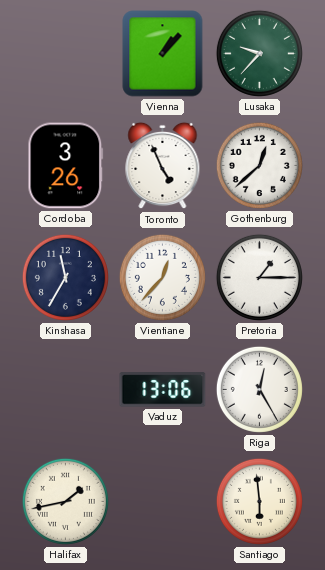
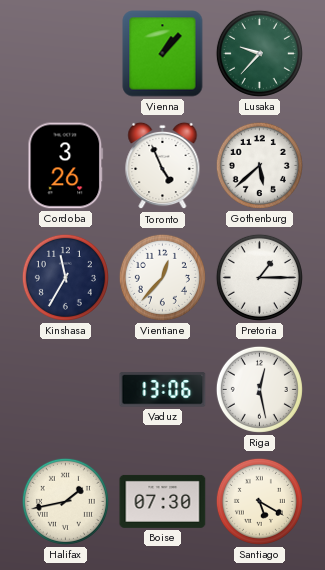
Gothenburg: 12:38 -> 5:38
Riga: 12:25 -> 12:28
Boise: none -> 07:30
Santiago: 5:59 -> 5:20
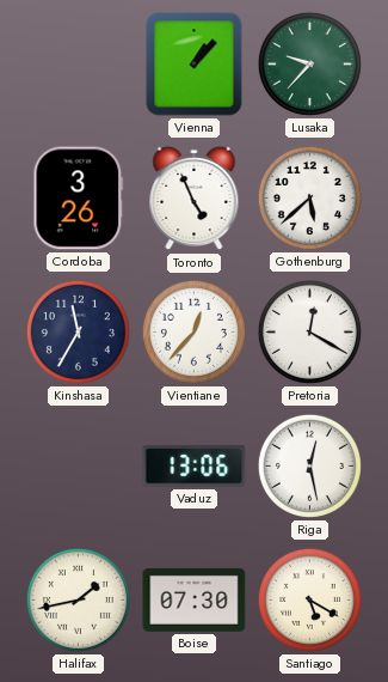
Pretoria: 1:15 -> 12:20
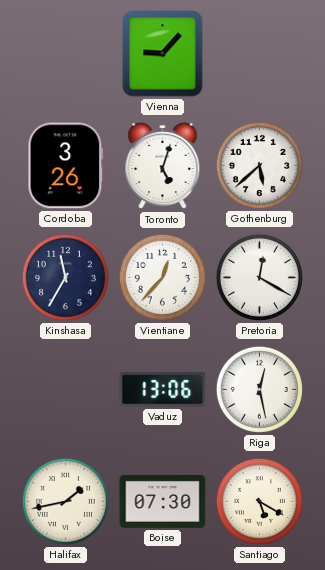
Vienna: 1:07 -> 9:07
Lusaka: 9:37 -> none
Toronto: 4:56 -> 5:03
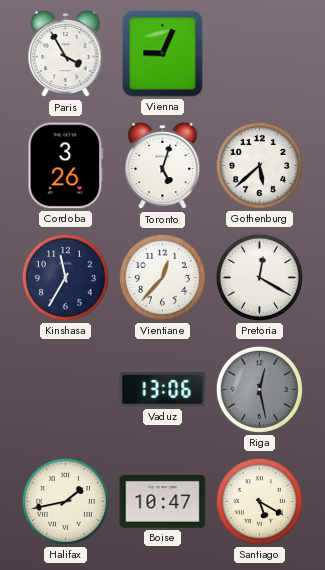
Paris: none -> 3:55
Vienna: 9:07 -> 9:04
Riga dial: white -> grey
Boise: 07:30 -> 10:47
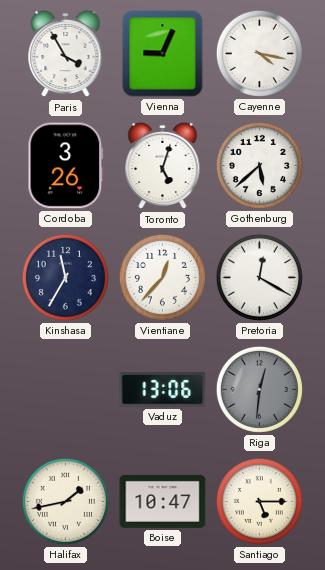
Cayenne: none -> 4:17
Riga: 12:28 -> 12:31
Santiago: 5:20 -> 5:15
